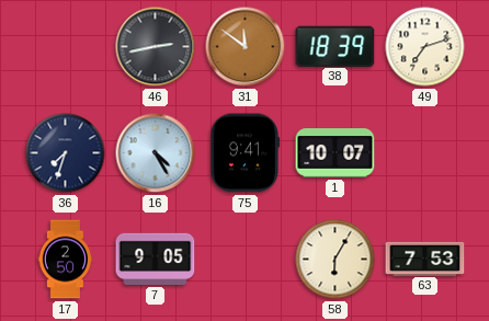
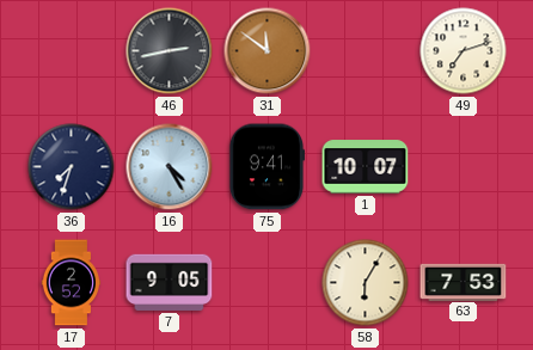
38: 18:39 -> none
17: 2:50 -> 2:52
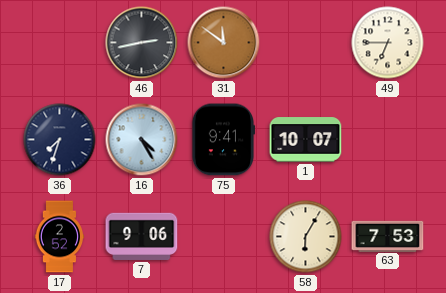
49: 7:12 -> 6:45
7: 9:05 -> 9:06
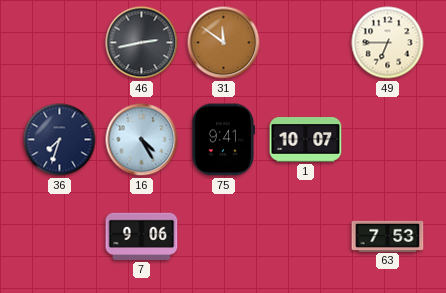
17: 2:52 -> none
58: 6:05 -> none
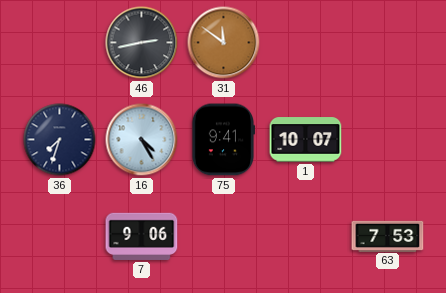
49: 6:45 -> none
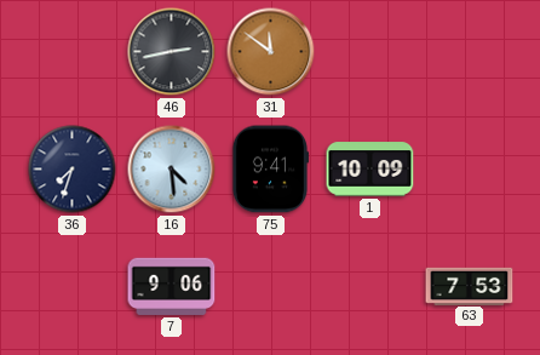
16: 4:25 -> 4:29
1: 10:07 -> 10:09
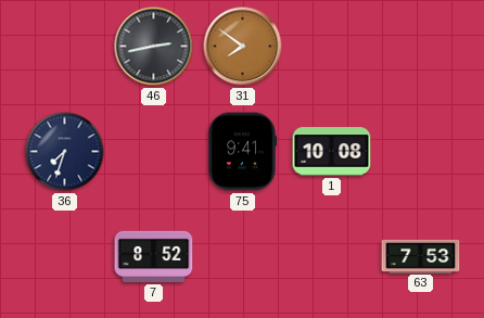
31: 11:51 -> 7:51
16: 4:29 -> none
1: 10:09 -> 10:08
7: 9:06 -> 8:52
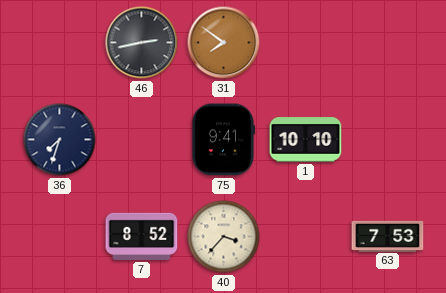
1: 10:08 -> 10:10
40: none -> 3:37
